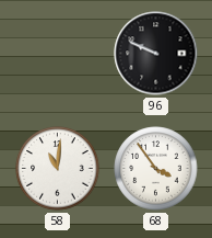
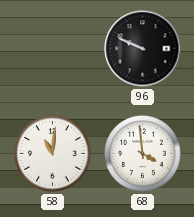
68: 3:54 -> 3:59
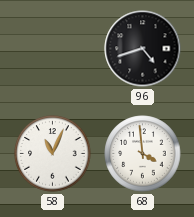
96: 9:49 -> 4:42
58: 11:01 -> 11:04
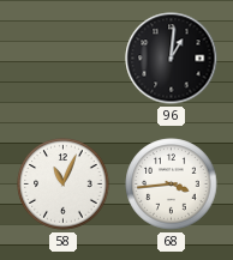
96: 4:42 -> 1:01
68: 3:59 -> 3:44
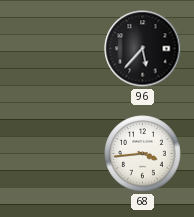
96: 1:01 -> 5:37
58: 11:04 -> none
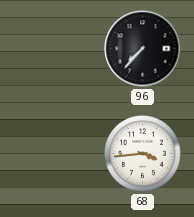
96: 5:37 -> 7:37
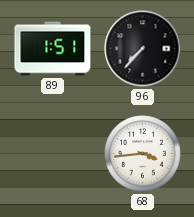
89: none -> 1:51
